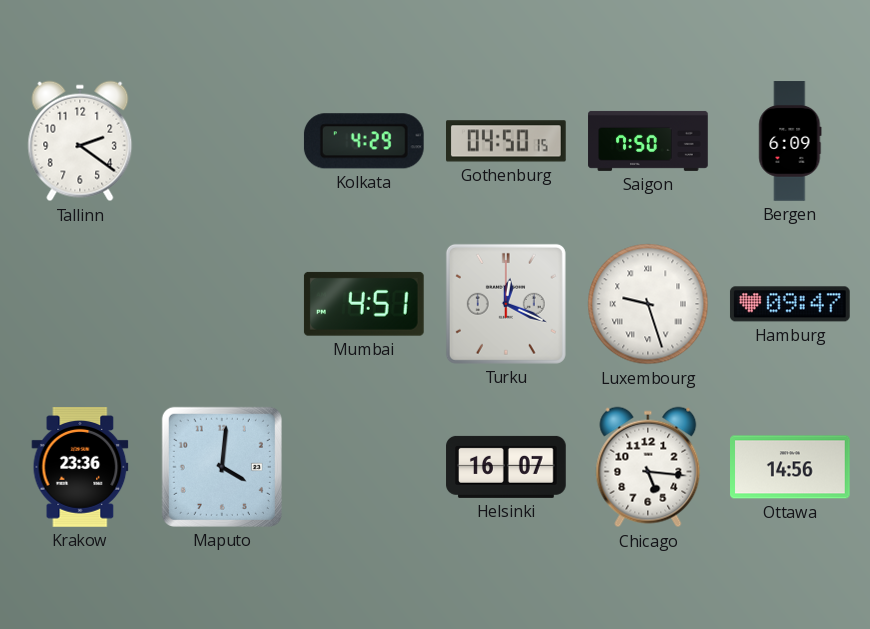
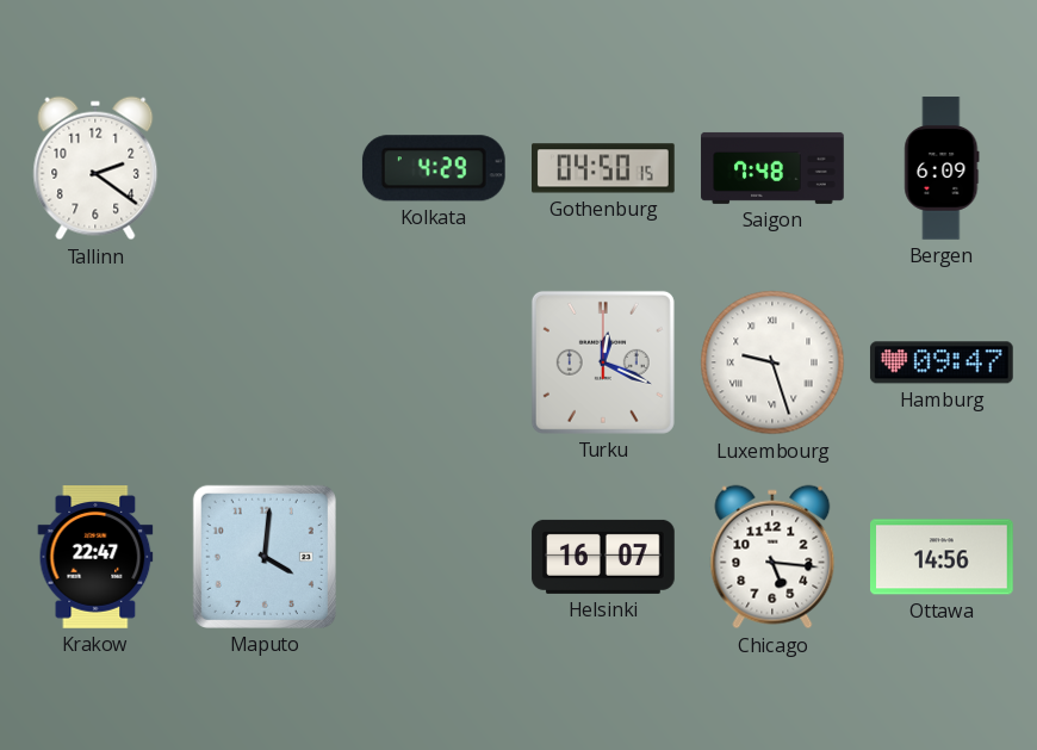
Saigon: 7:50 -> 7:48
Mumbai: 4:51 -> none
Krakow: 23:36 -> 22:47
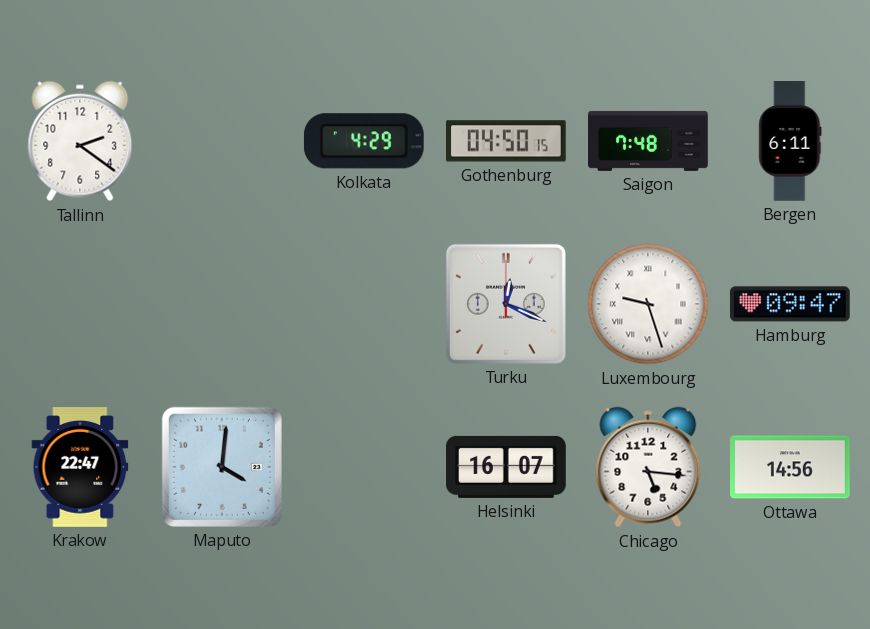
Bergen: 6:09 -> 6:11
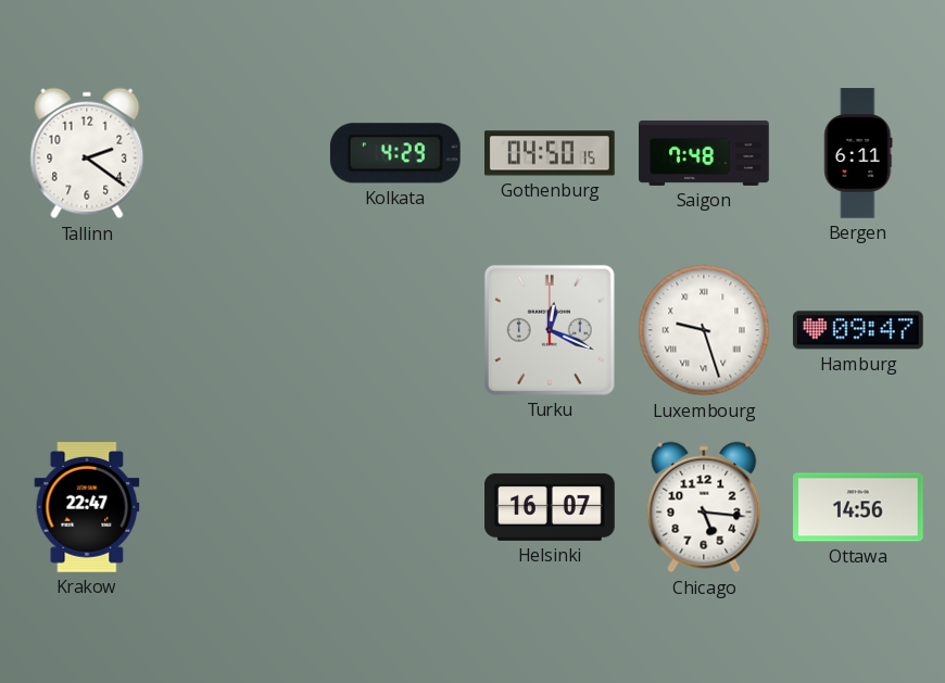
Maputo: 4:01 -> none
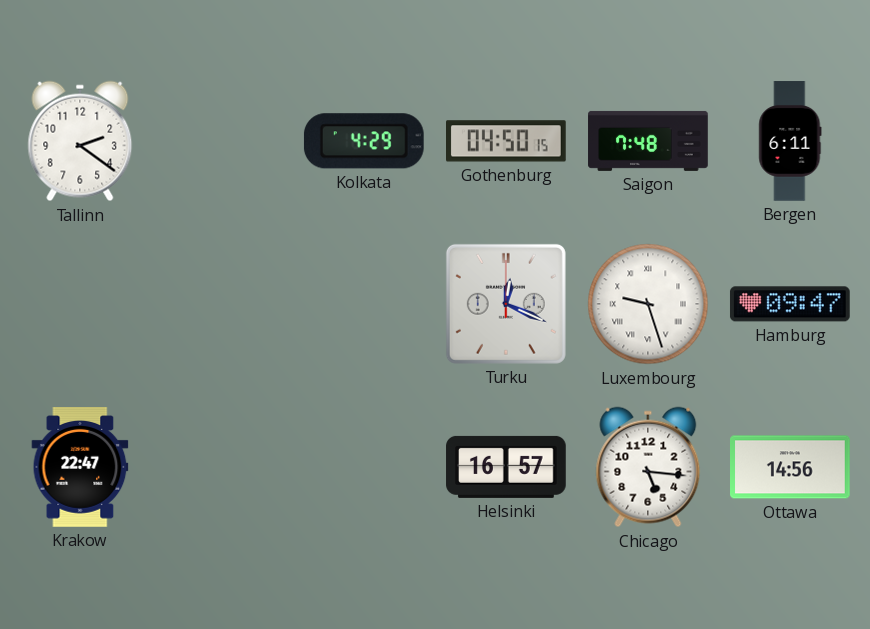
Helsinki: 16:07 -> 16:57
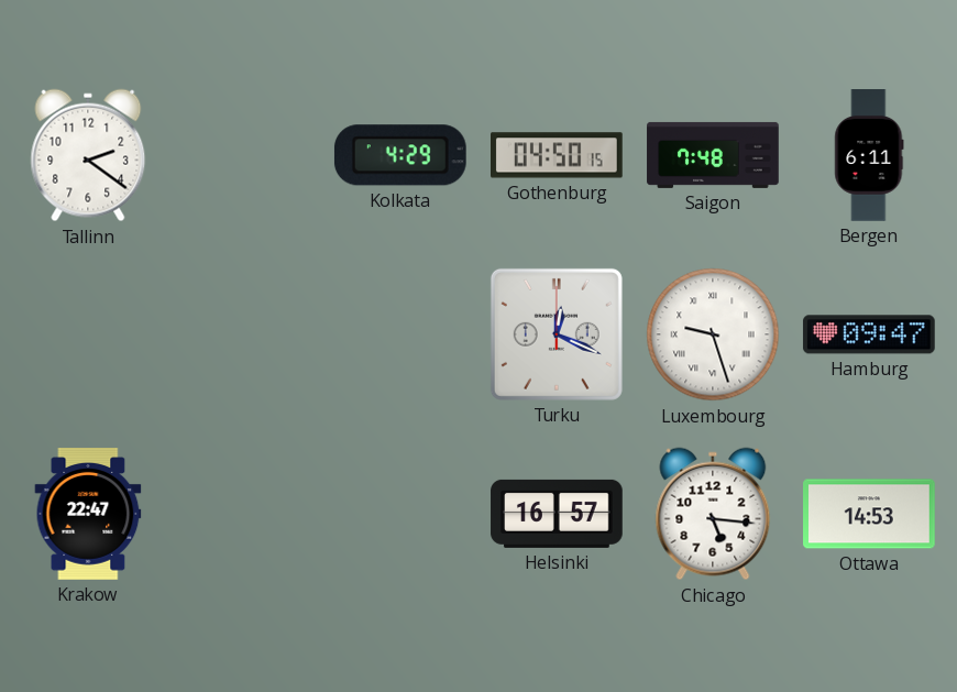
Ottawa: 14:56 -> 14:53
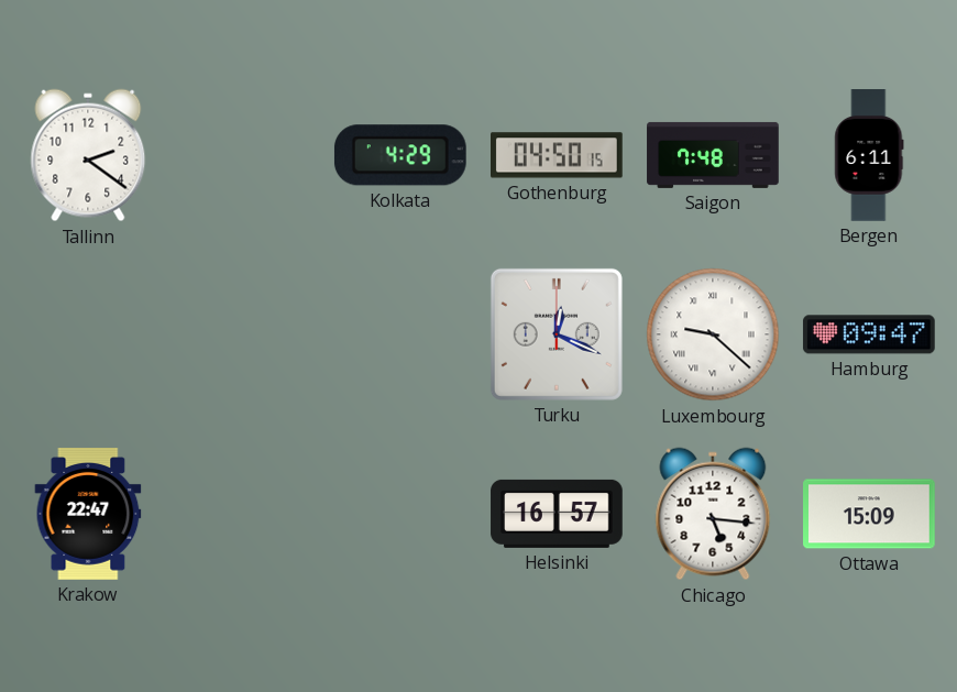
Luxembourg: 9:27 -> 9:22
Ottawa: 14:53 -> 15:09
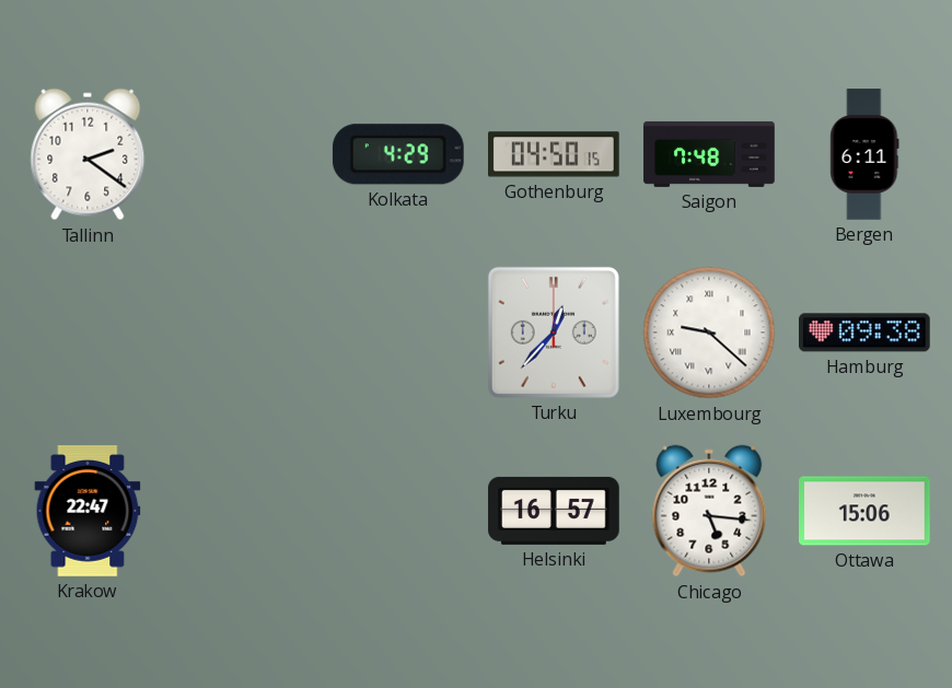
Turku: 12:19 -> 12:37
Hamburg: 09:47 -> 09:38
Ottawa: 15:09 -> 15:06
